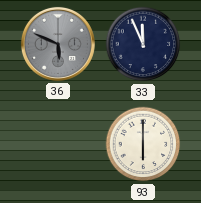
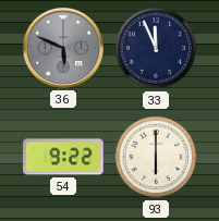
54: none -> 9:22
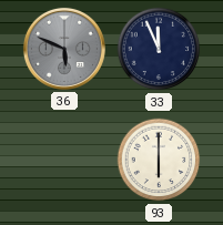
54: 9:22 -> none
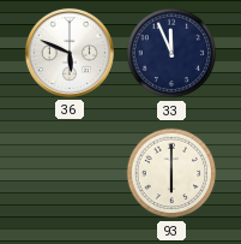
36 dial: grey -> white
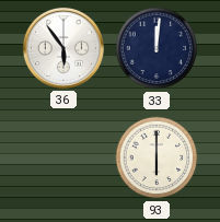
36: 5:49 -> 5:54
33: 11:56 -> 12:01
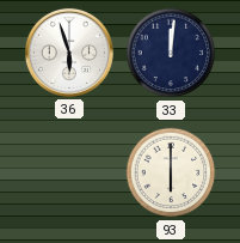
36: 5:54 -> 5:57
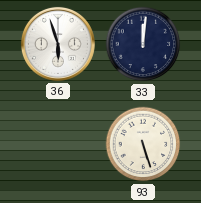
93: 6:00 -> 5:27
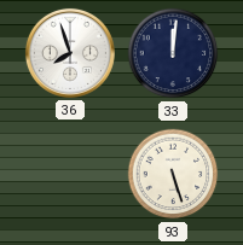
36: 5:57 -> 7:57
